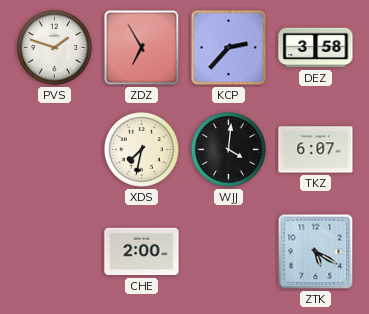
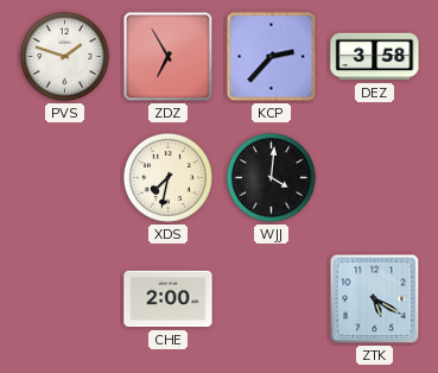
TKZ: 6:07 -> none
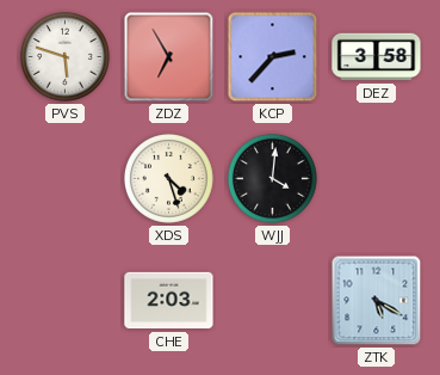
PVS: 1:48 -> 5:48
XDS: 7:32 -> 4:27
CHE: 2:00 -> 2:03
